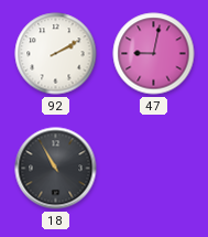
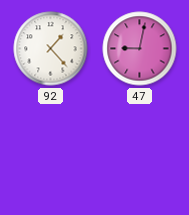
92: 2:10 -> 1:23
18: 10:55 -> none
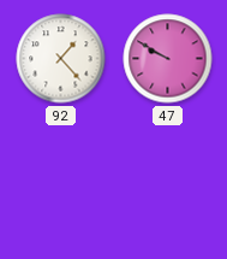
47: 9:02 -> 9:50
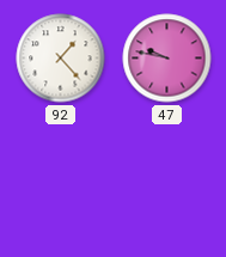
47: 9:50 -> 9:47
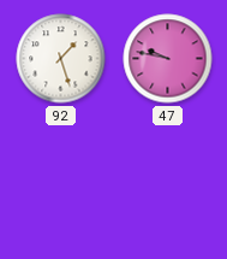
92: 1:23 -> 1:27
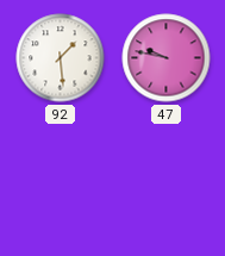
92: 1:27 -> 1:29
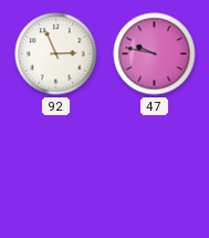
92: 1:29 -> 2:56
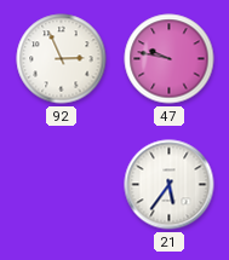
21: none -> 5:36
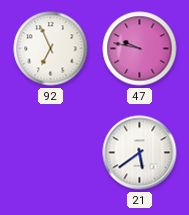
92: 2:56 -> 6:56
21: 5:36 -> 5:39
